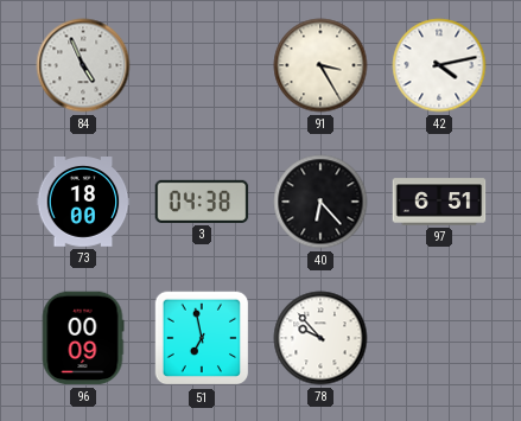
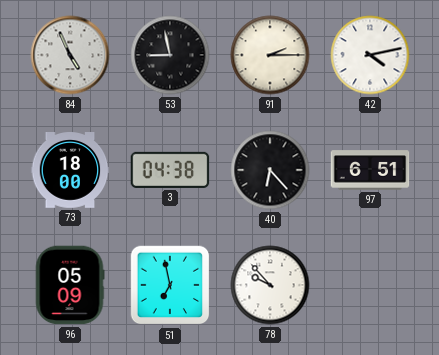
53: none -> 8:58
91: 3:25 -> 2:15
96: 00:09 -> 05:09
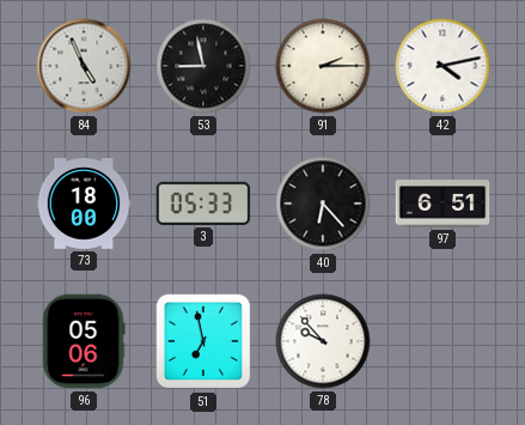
3: 04:38 -> 05:33
96: 05:09 -> 05:06
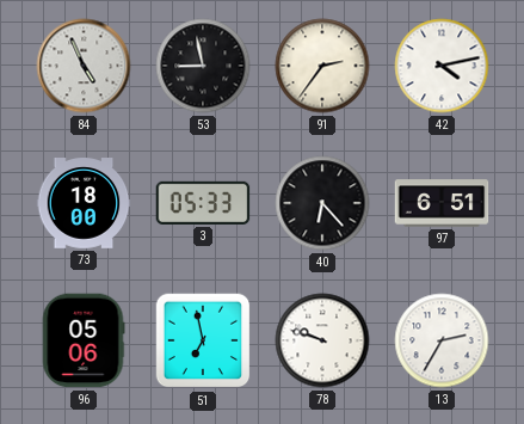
91: 2:15 -> 2:36
78: 9:53 -> 9:48
13: none -> 2:35
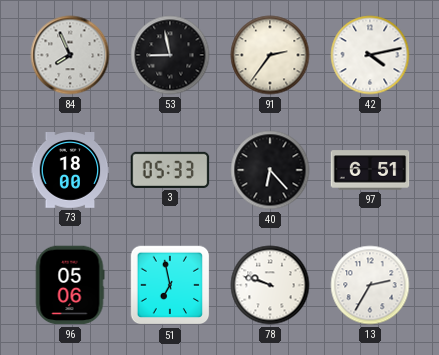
84: 4:56 -> 7:56
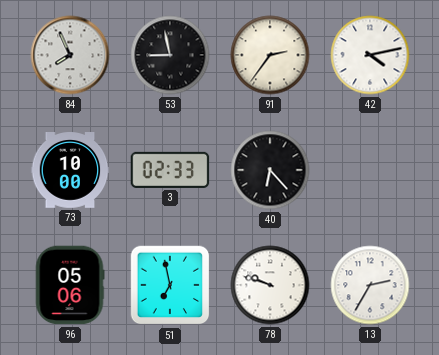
73: 18:00 -> 10:00
3: 05:33 -> 02:33
97: 6:51 -> none
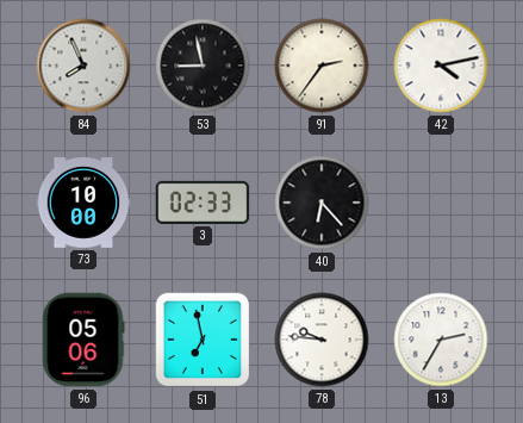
78: 9:48 -> 9:46
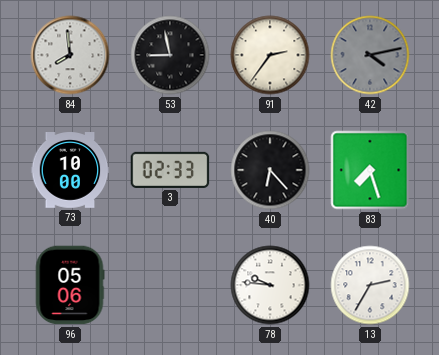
84: 7:56 -> 7:59
42 dial: white -> grey
83: none -> 7:27
51: 6:58 -> none
